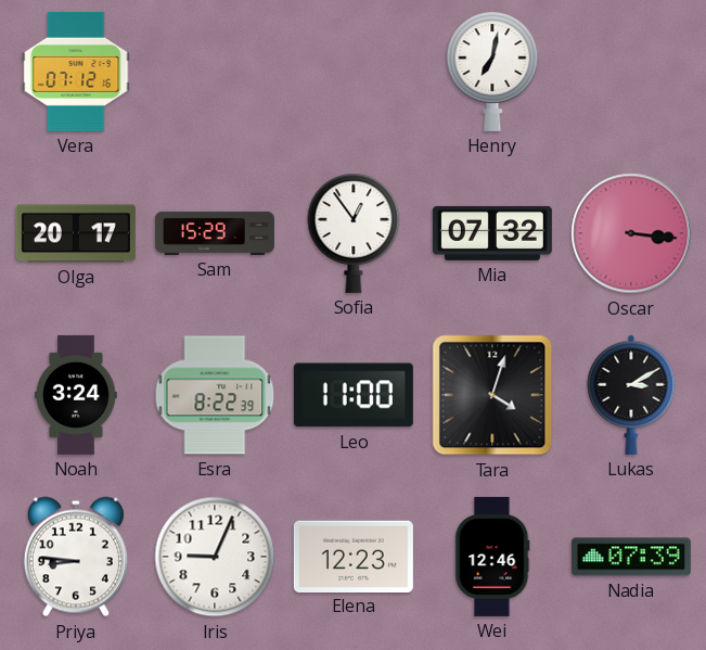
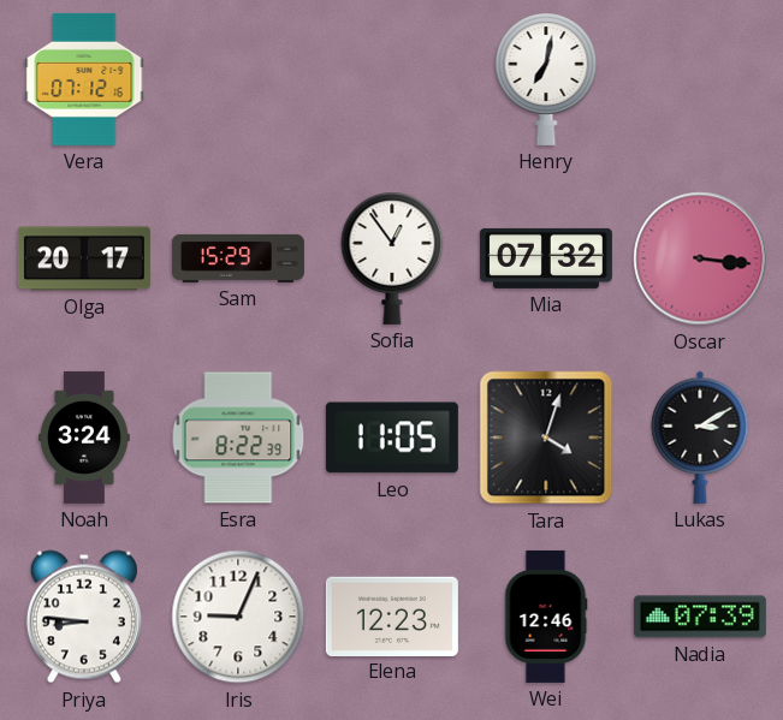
Leo: 11:00 -> 11:05
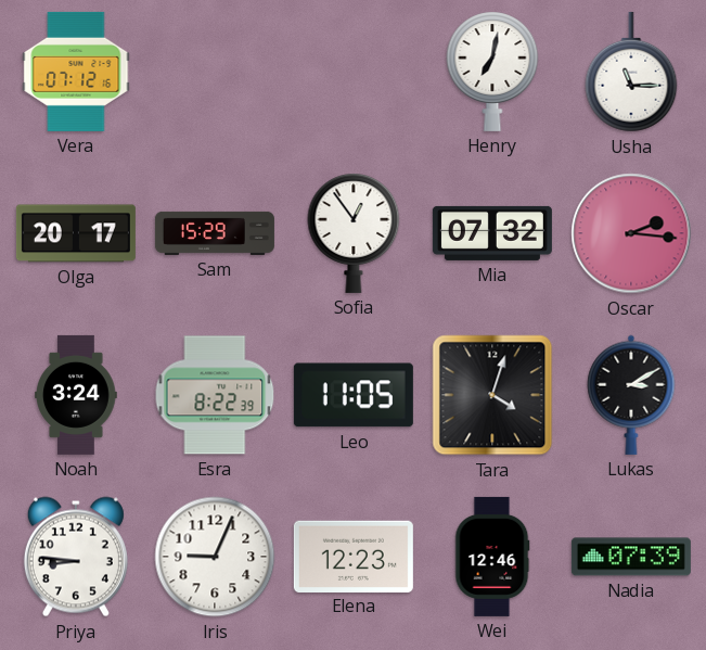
Usha: none -> 11:15
Oscar: 3:16 -> 2:16
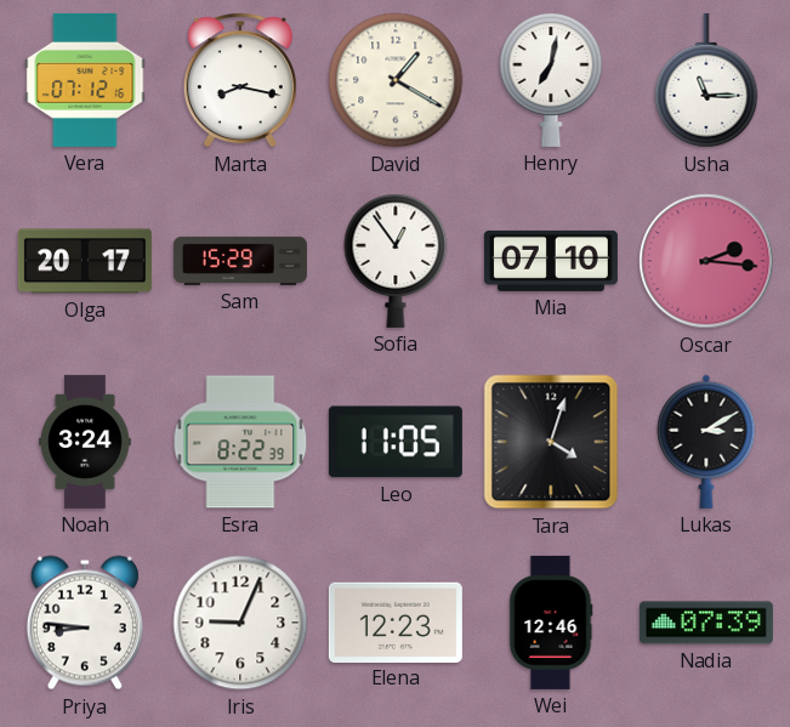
Marta: none -> 8:17
David: none -> 1:20
Mia: 07:32 -> 07:10
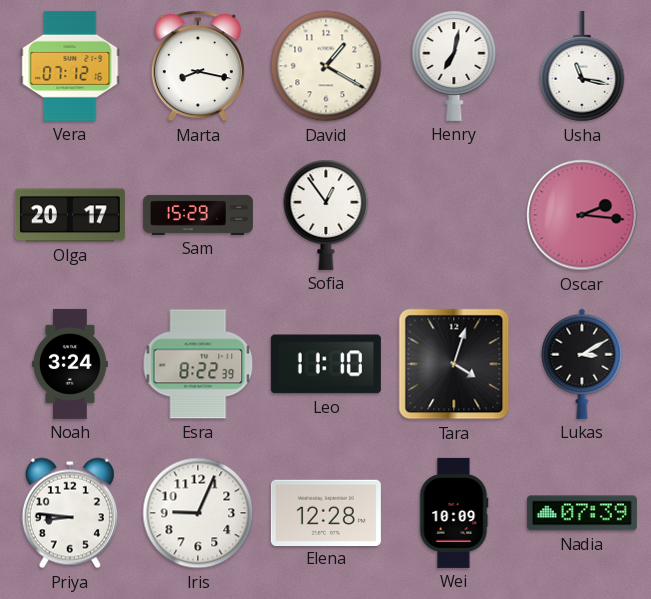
Usha: 11:15 -> 11:17
Mia: 07:10 -> none
Leo: 11:05 -> 11:10
Elena: 12:23 -> 12:28
Wei: 12:46 -> 10:09
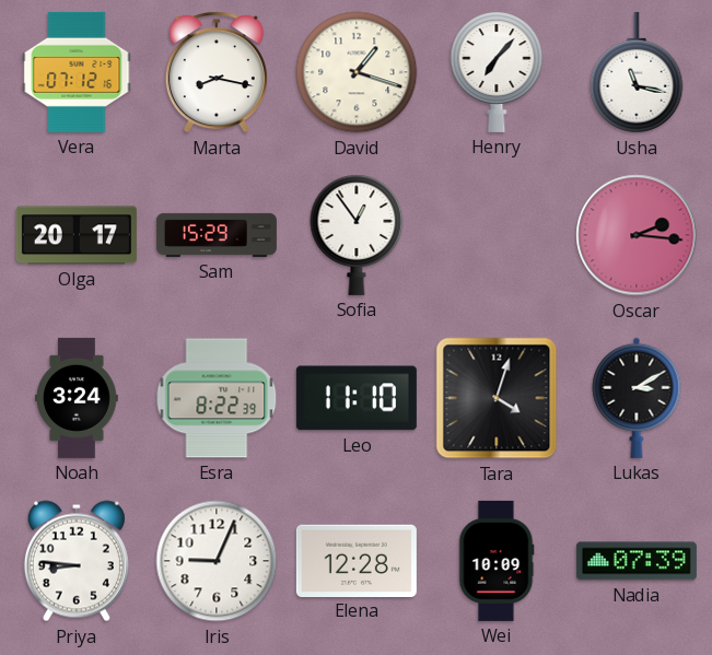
David: 1:20 -> 1:18
Henry: 7:02 -> 7:07
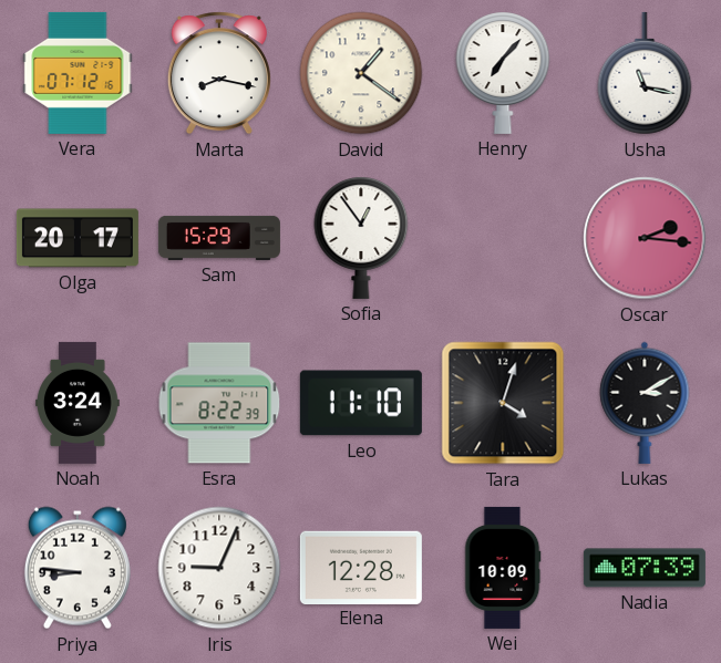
David: 1:18 -> 1:21
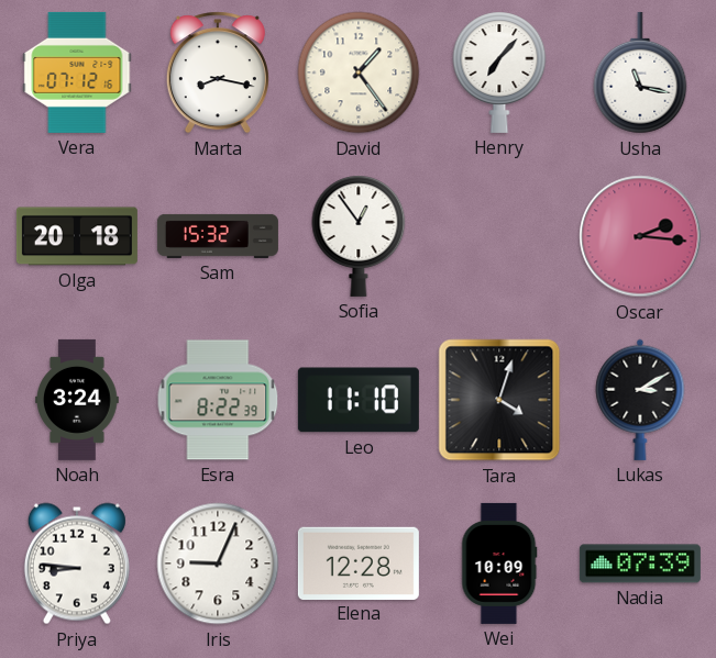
David: 1:21 -> 1:24
Olga: 20:17 -> 20:18
Sam: 15:29 -> 15:32
